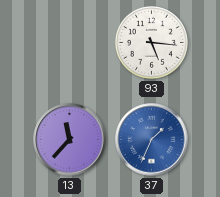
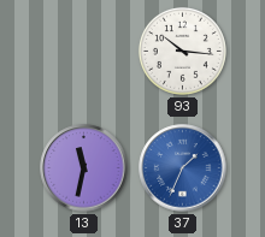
93: 5:16 -> 10:16
13: 11:37 -> 11:32
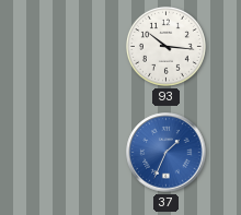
13: 11:32 -> none
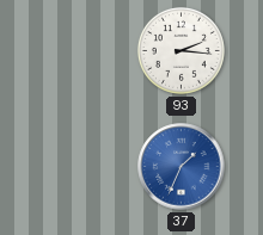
93: 10:16 -> 2:16
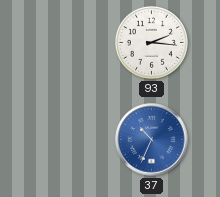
37: 1:34 -> 10:34
